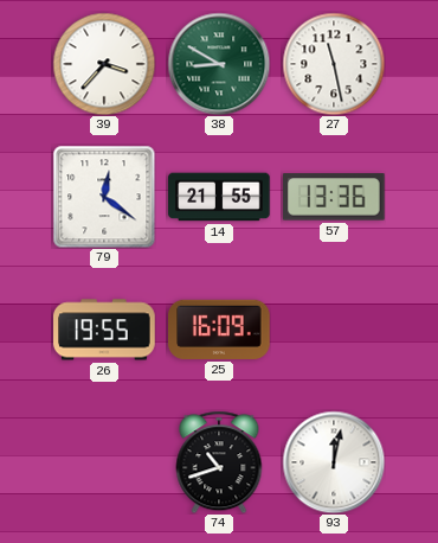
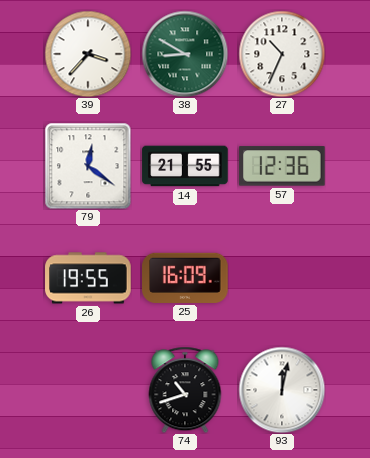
27: 11:28 -> 10:34
57: 13:36 -> 12:36
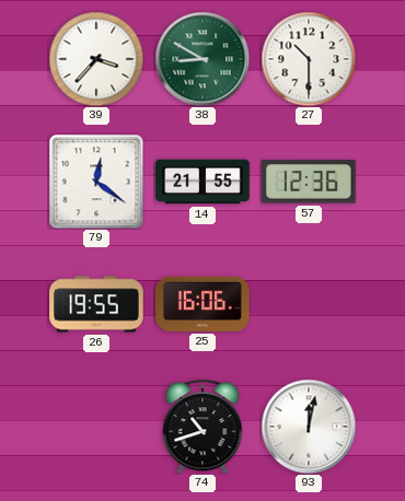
27: 10:34 -> 10:30
25: 16:09 -> 16:06
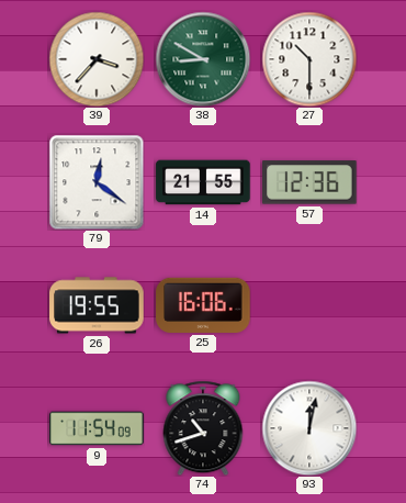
9: none -> 11:54
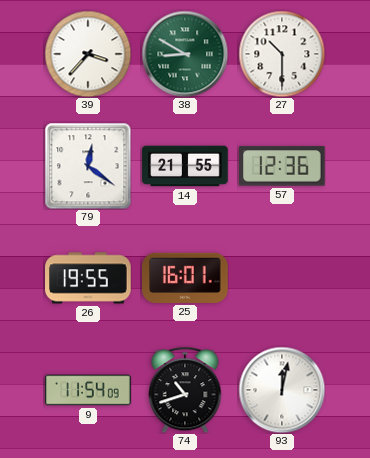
25: 16:06 -> 16:01
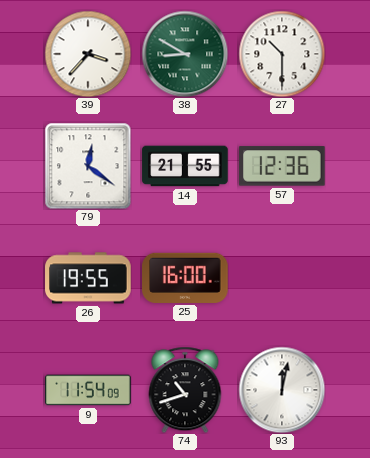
25: 16:01 -> 16:00
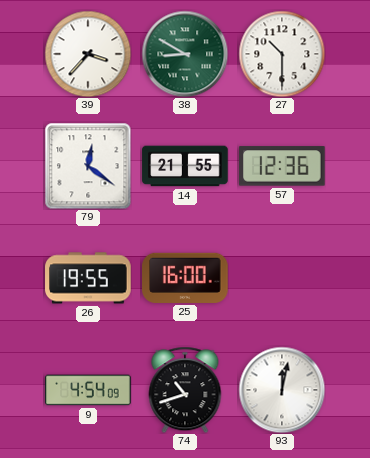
9: 11:54 -> 4:54
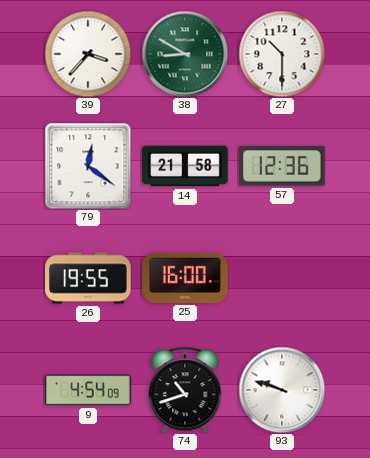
14: 21:55 -> 21:58
93: 12:02 -> 9:48
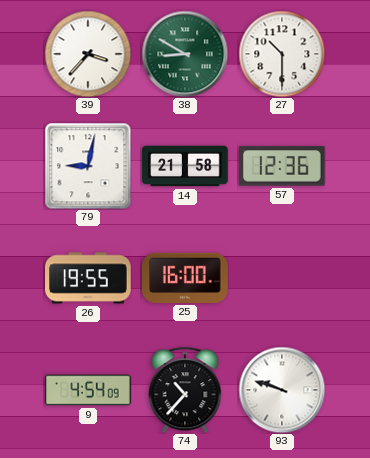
79: 12:21 -> 9:02
74: 10:42 -> 10:37
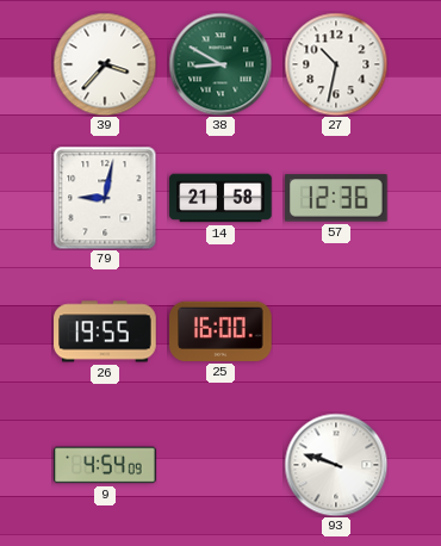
27: 10:30 -> 10:32
74: 10:37 -> none
